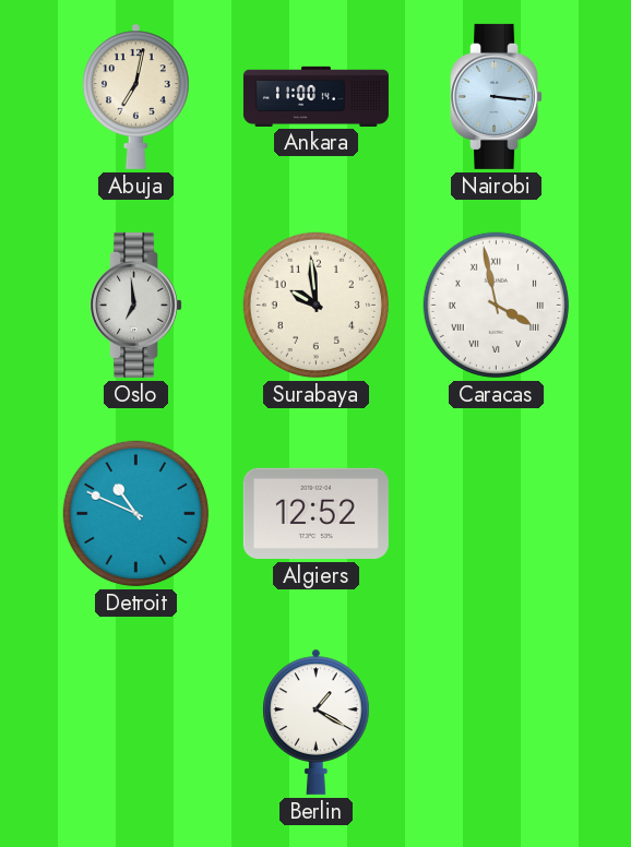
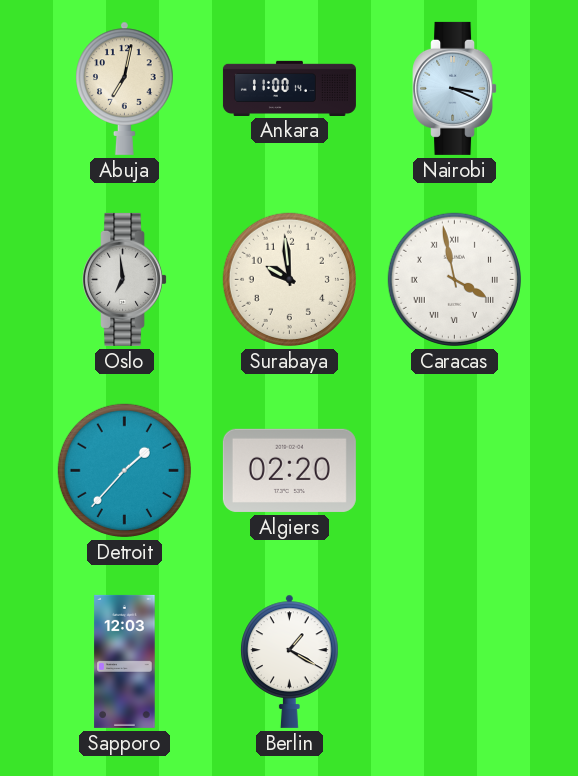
Nairobi: 3:16 -> 3:19
Detroit: 10:49 -> 1:37
Algiers: 12:52 -> 02:20
Sapporo: none -> 12:03
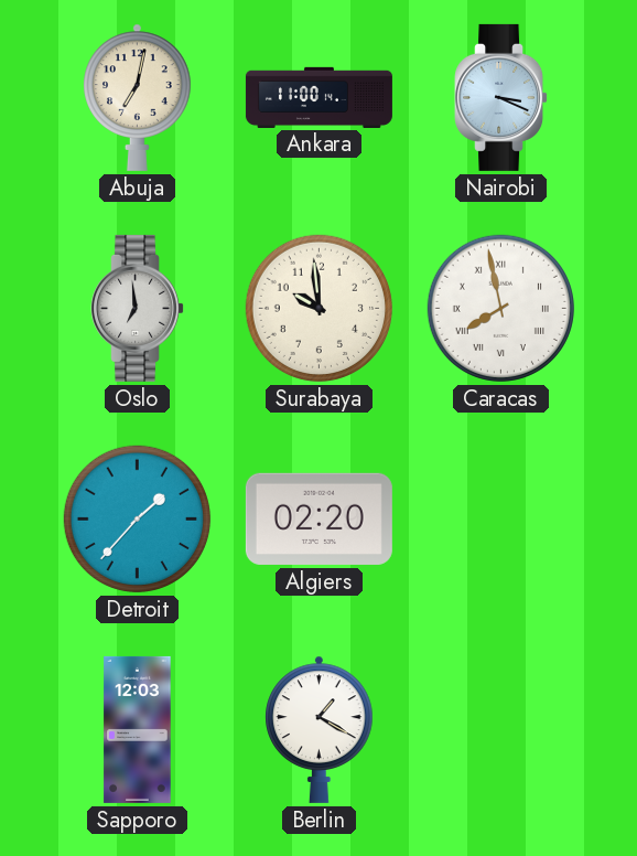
Caracas: 3:58 -> 7:58
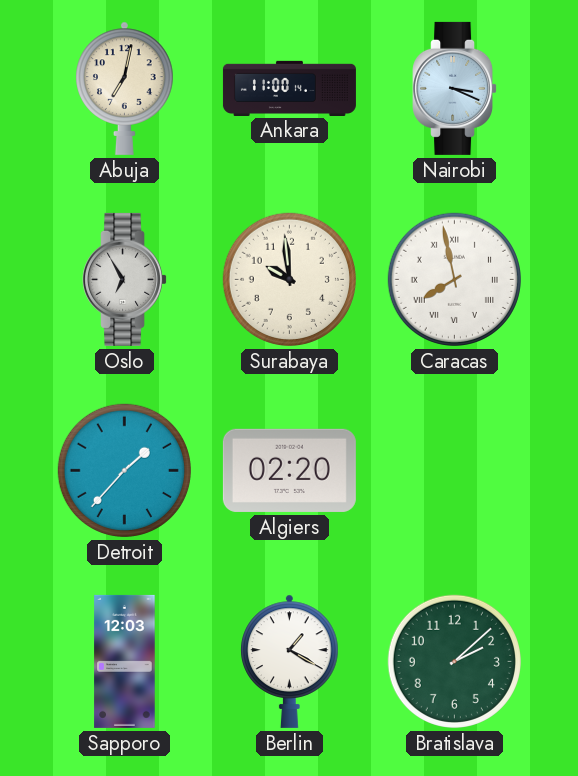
Oslo: 6:59 -> 6:55
Bratislava: none -> 2:08
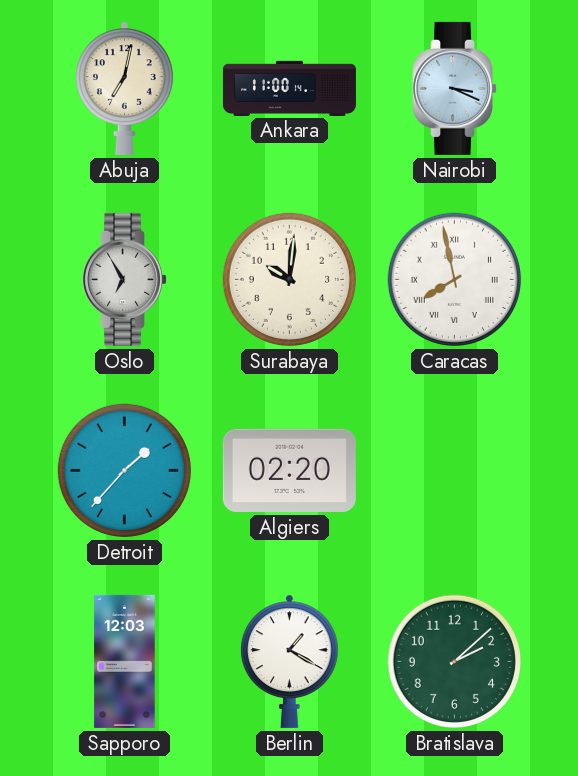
Surabaya: 9:59 -> 10:01
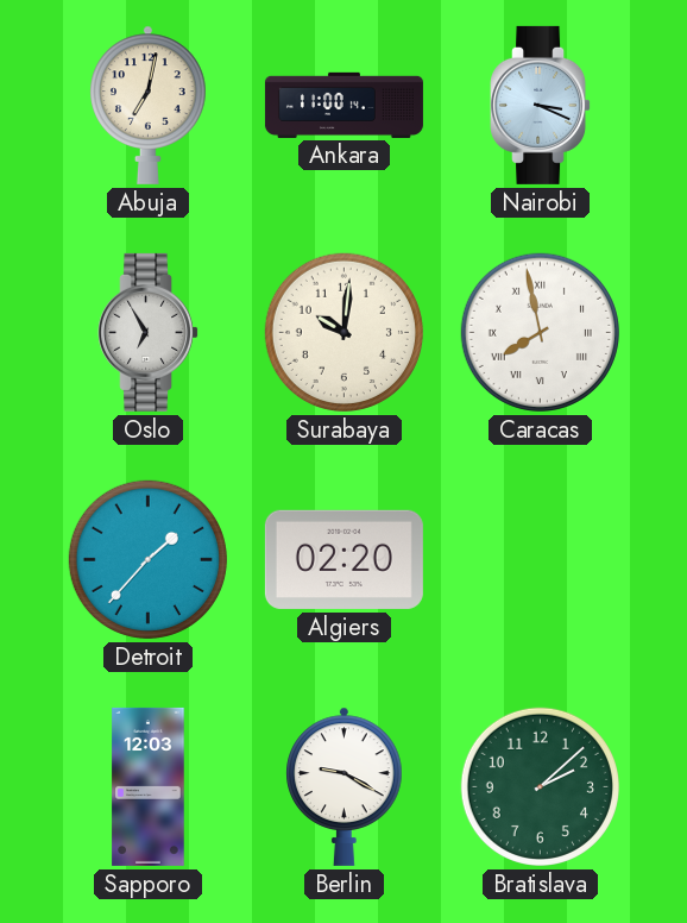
Berlin: 1:20 -> 9:20
